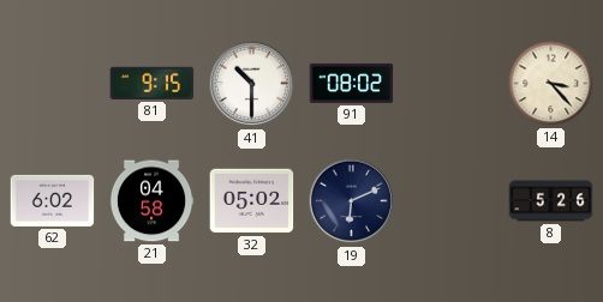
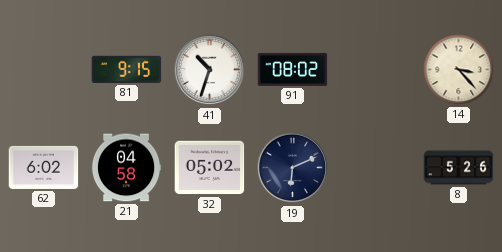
41: 10:30 -> 10:33
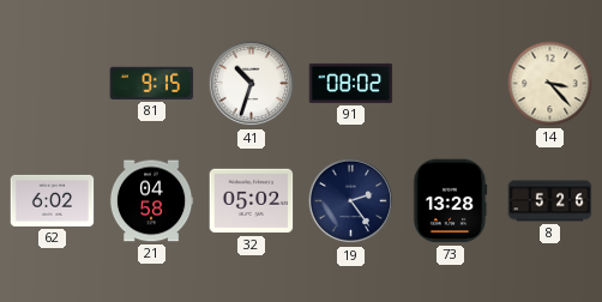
19: 6:11 -> 2:24
73: none -> 13:28
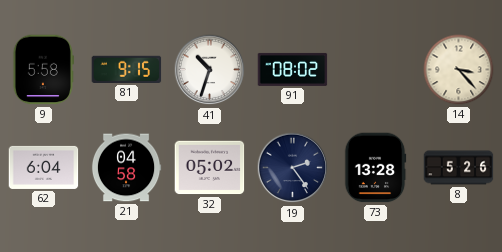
9: none -> 5:58
62: 6:02 -> 6:04
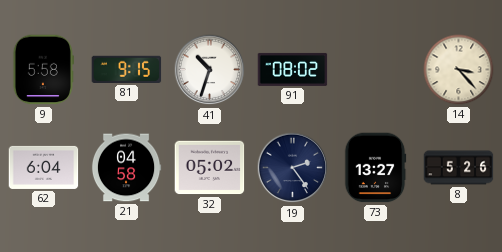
73: 13:28 -> 13:27
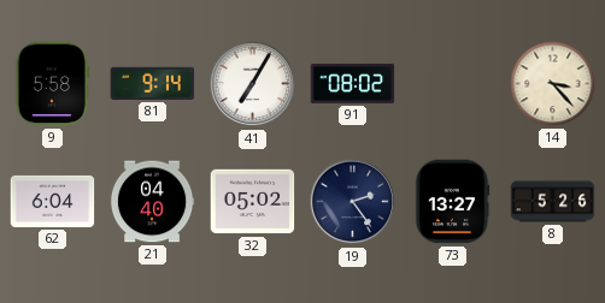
81: 9:15 -> 9:14
41: 10:33 -> 7:05
21: 04:58 -> 04:40
